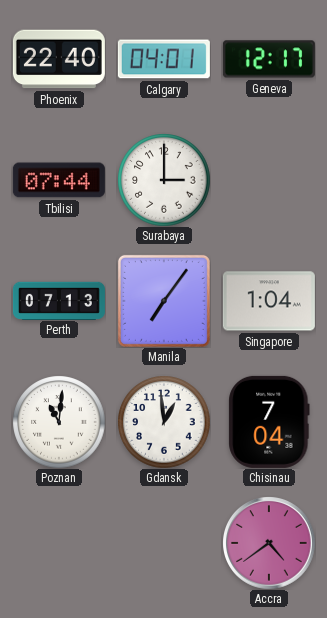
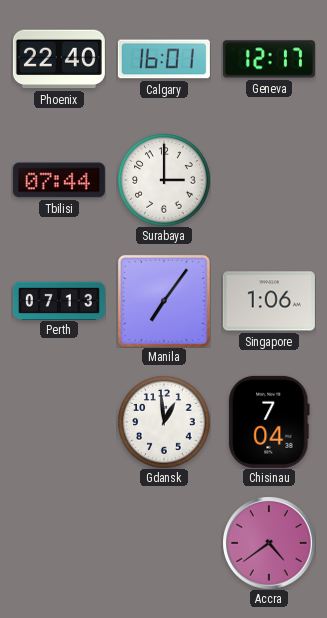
Calgary: 04:01 -> 16:01
Singapore: 1:04 -> 1:06
Poznan: 11:01 -> none
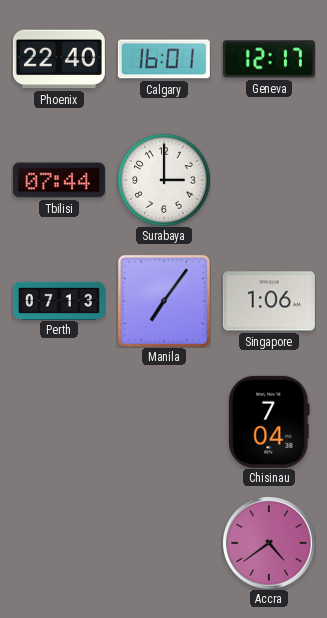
Gdansk: 12:59 -> none
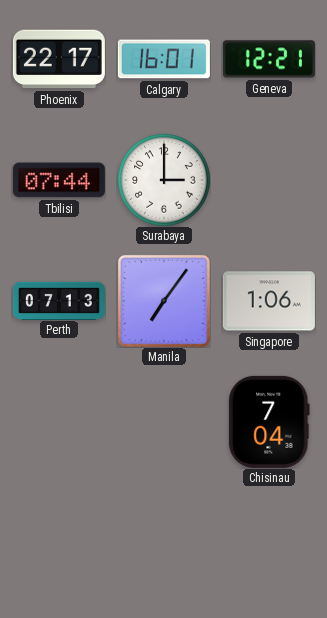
Phoenix: 22:40 -> 22:17
Geneva: 12:17 -> 12:21
Accra: 4:39 -> none
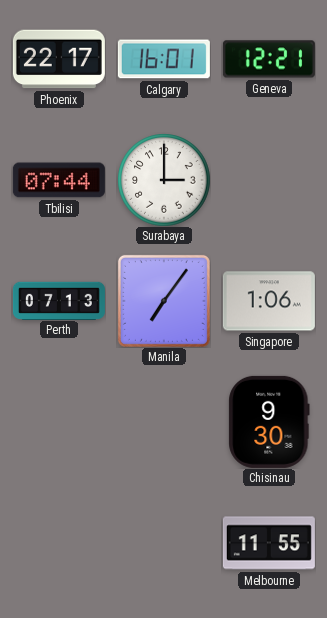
Chisinau: 7:04 -> 9:30
Melbourne: none -> 11:55
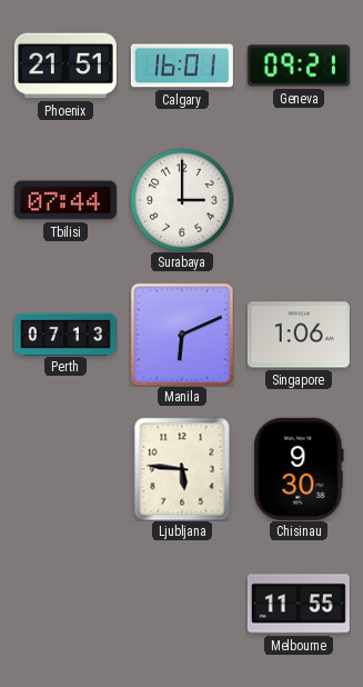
Phoenix: 22:17 -> 21:51
Geneva: 12:21 -> 09:21
Manila: 7:06 -> 6:11
Ljubljana: none -> 5:46
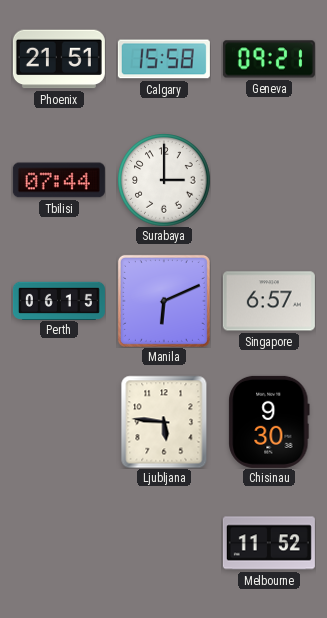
Calgary: 16:01 -> 15:58
Perth: 07:13 -> 06:15
Singapore: 1:06 -> 6:57
Melbourne: 11:55 -> 11:52
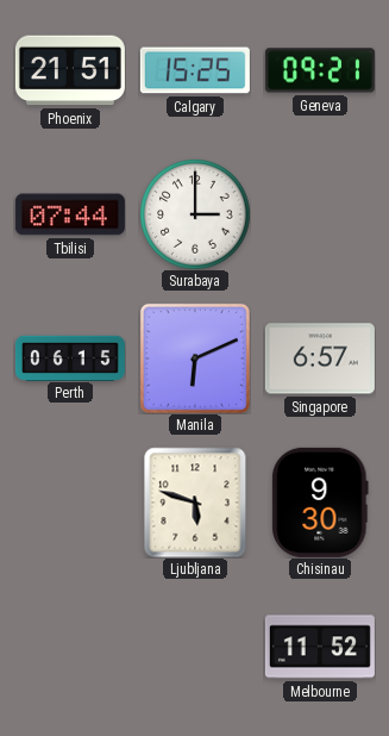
Calgary: 15:58 -> 15:25
Ljubljana: 5:46 -> 5:48
